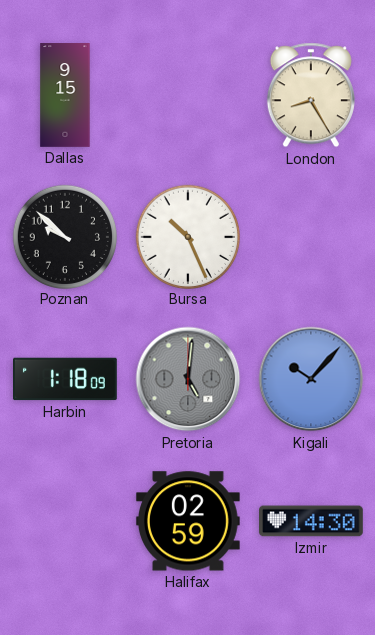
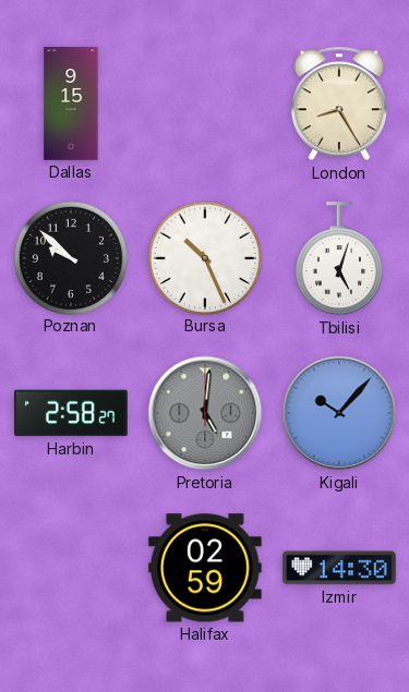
Tbilisi: none -> 5:03
Harbin: 1:18 -> 2:58
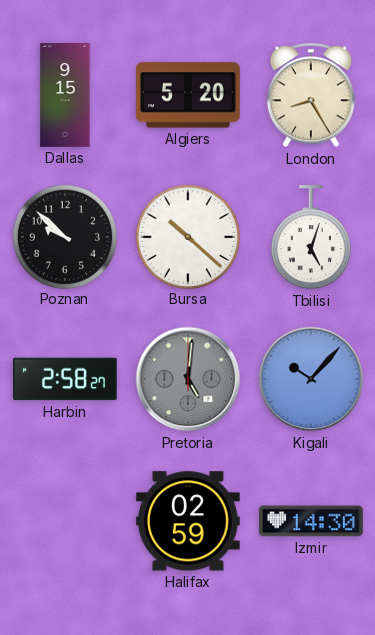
Algiers: none -> 5:20
Bursa: 10:26 -> 10:22
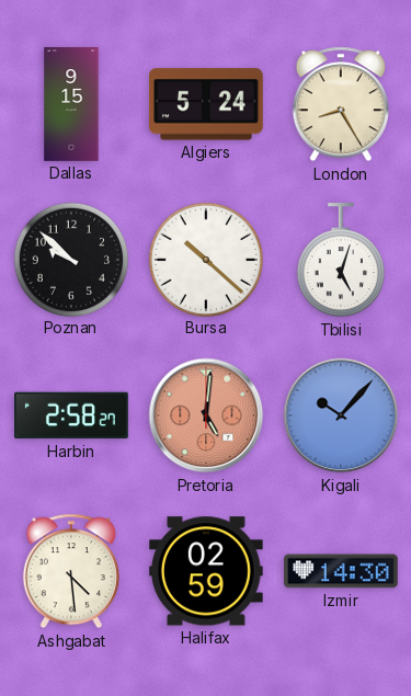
Algiers: 5:20 -> 5:24
Pretoria dial: grey -> salmon
Ashgabat: none -> 4:29
